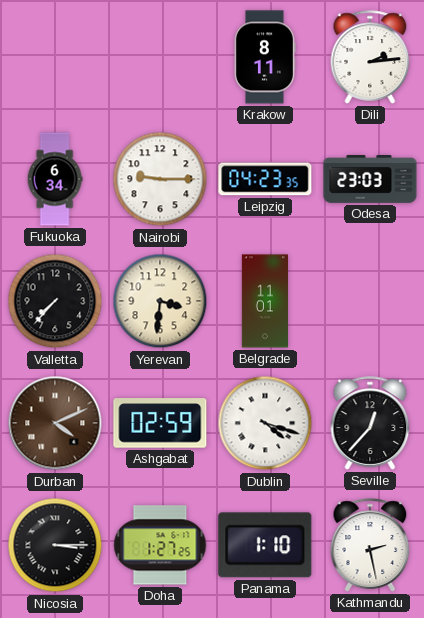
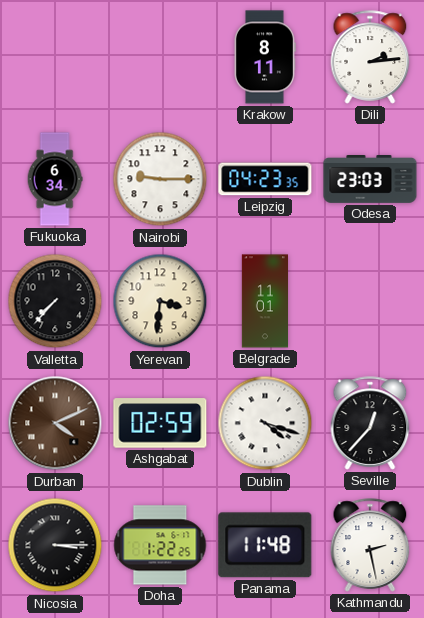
Doha: 1:27 -> 1:22
Panama: 1:10 -> 11:48
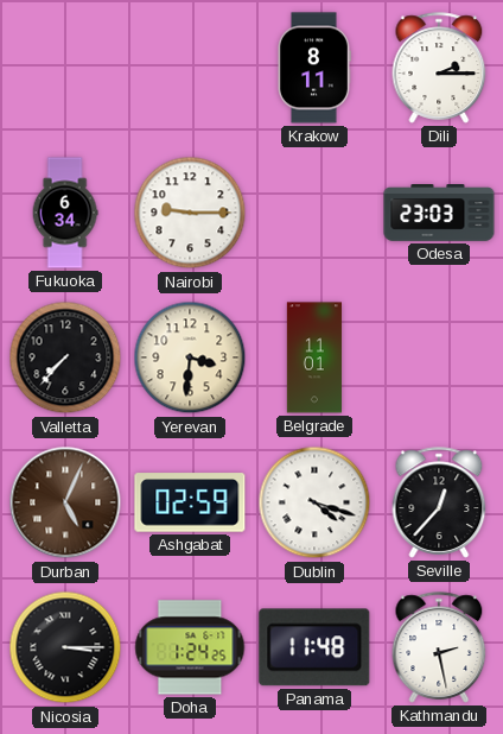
Dili: 2:14 -> 2:15
Leipzig: 04:23 -> none
Durban: 4:11 -> 5:04
Doha: 1:22 -> 1:24
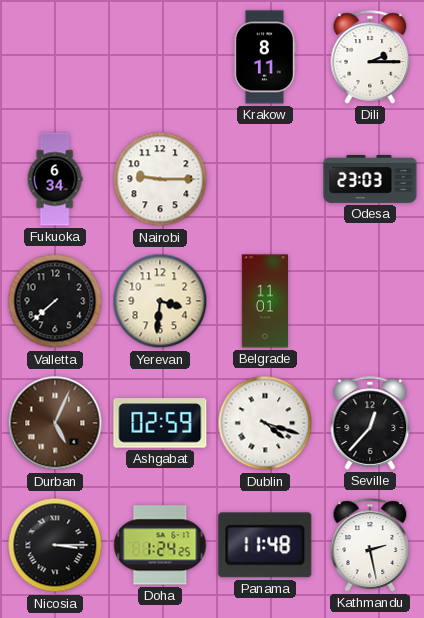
Valletta: 7:37 -> 7:38
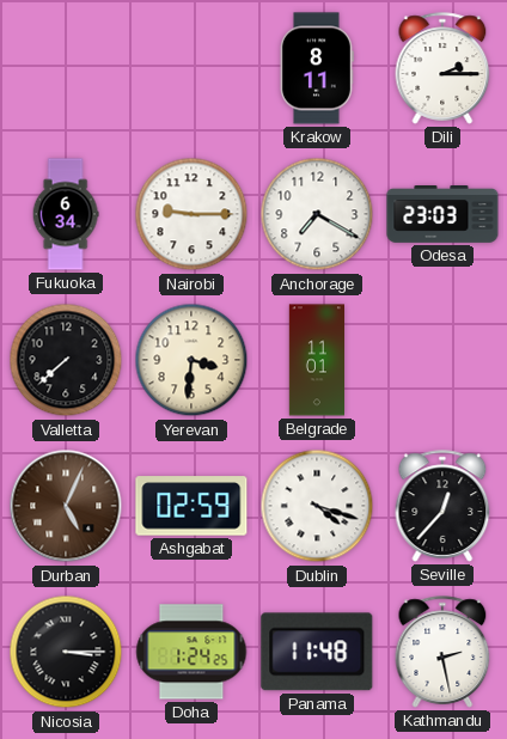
Anchorage: none -> 7:20
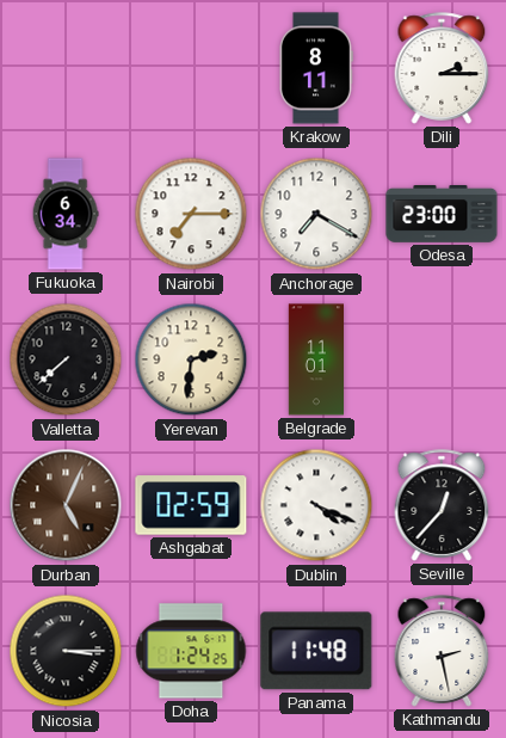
Nairobi: 9:15 -> 7:15
Odesa: 23:03 -> 23:00
Yerevan: 3:31 -> 2:31
Dublin: 4:18 -> 4:19
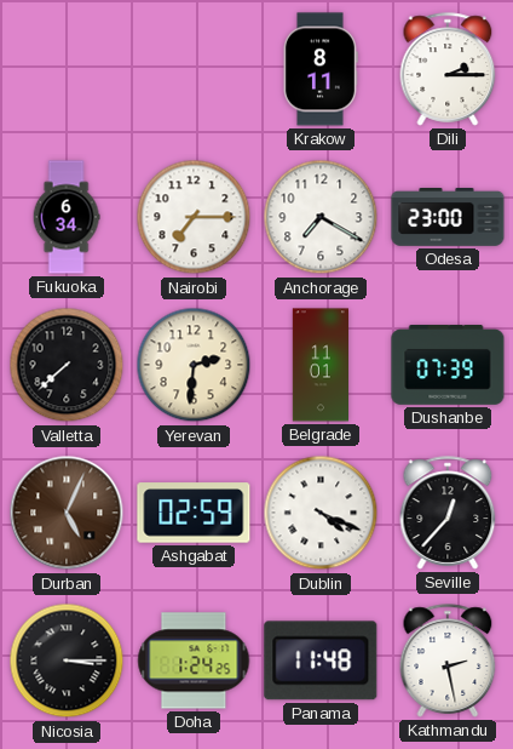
Dushanbe: none -> 07:39
